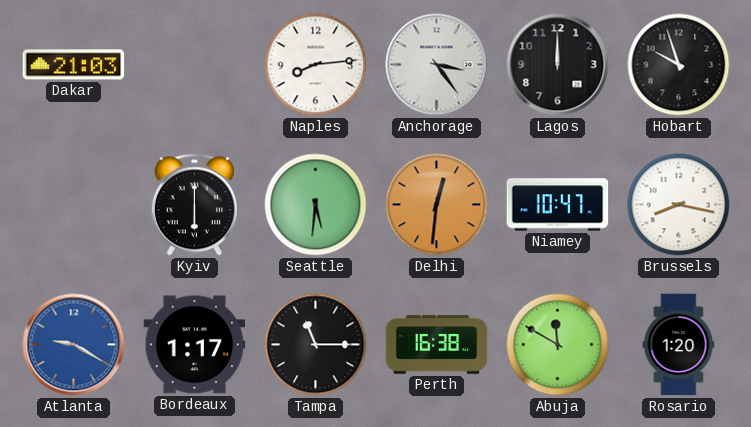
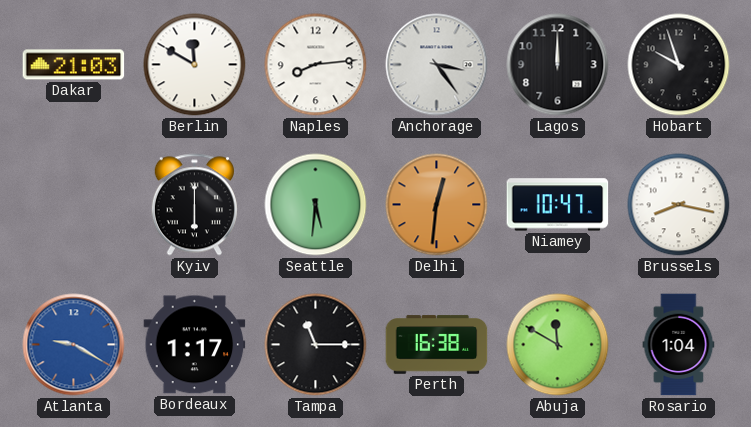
Berlin: none -> 11:50
Rosario: 1:20 -> 1:04
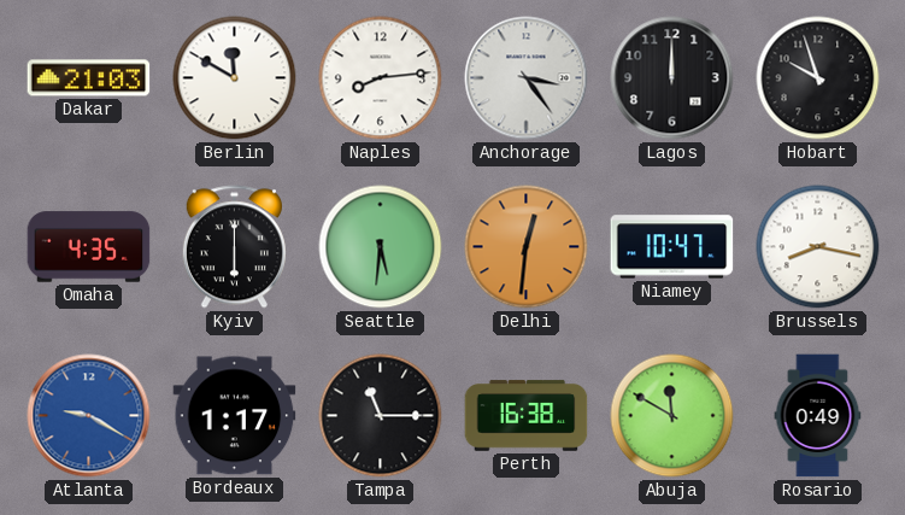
Omaha: none -> 4:35
Rosario: 1:04 -> 0:49
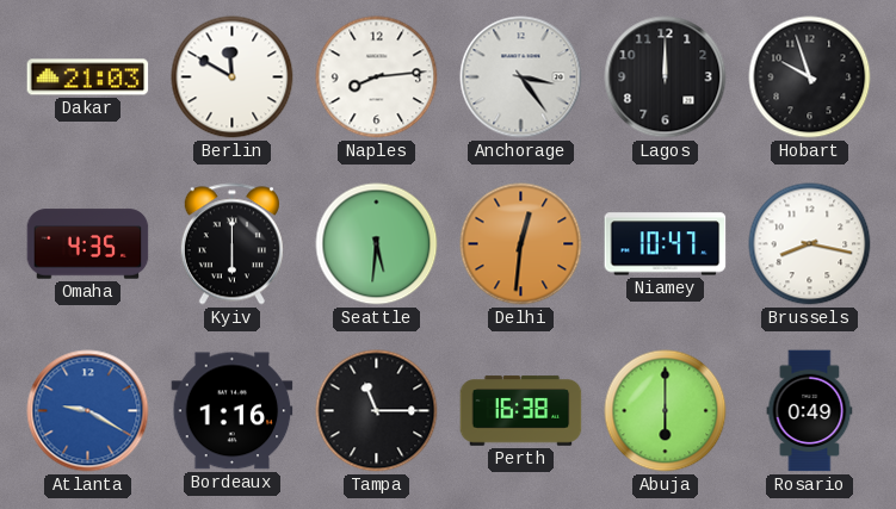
Bordeaux: 1:17 -> 1:16
Abuja: 11:50 -> 6:00
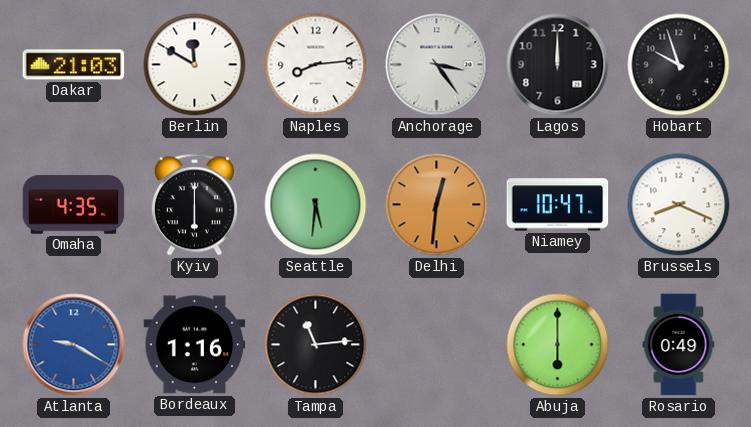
Brussels: 8:17 -> 8:19
Tampa: 11:15 -> 11:14
Perth: 16:38 -> none
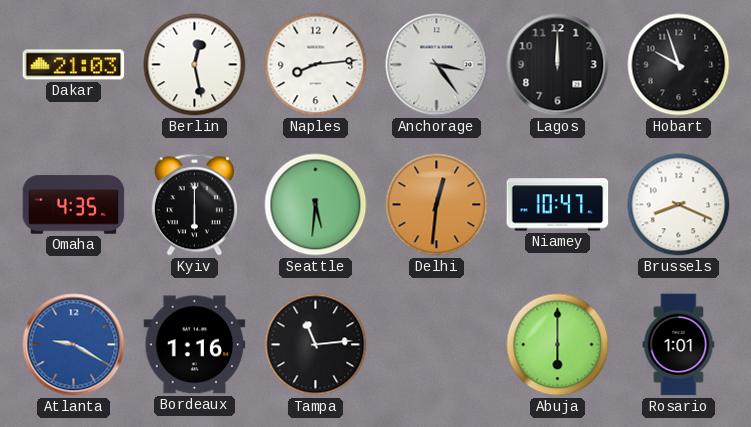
Berlin: 11:50 -> 12:28
Rosario: 0:49 -> 1:01
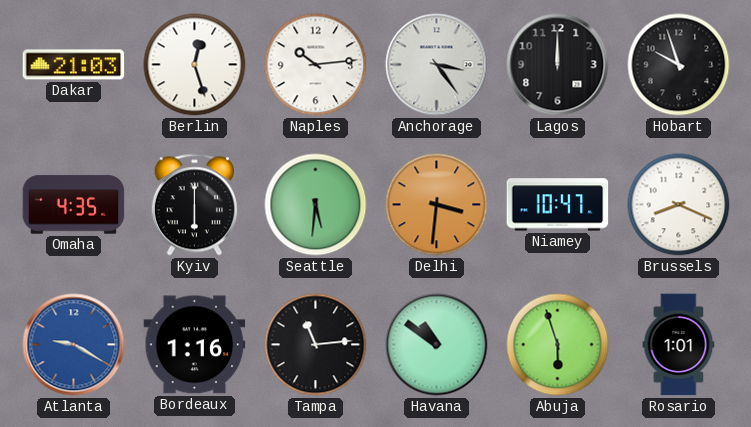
Berlin: 12:28 -> 12:27
Naples: 8:14 -> 10:14
Delhi: 12:31 -> 3:31
Havana: none -> 10:51
Abuja: 6:00 -> 5:57
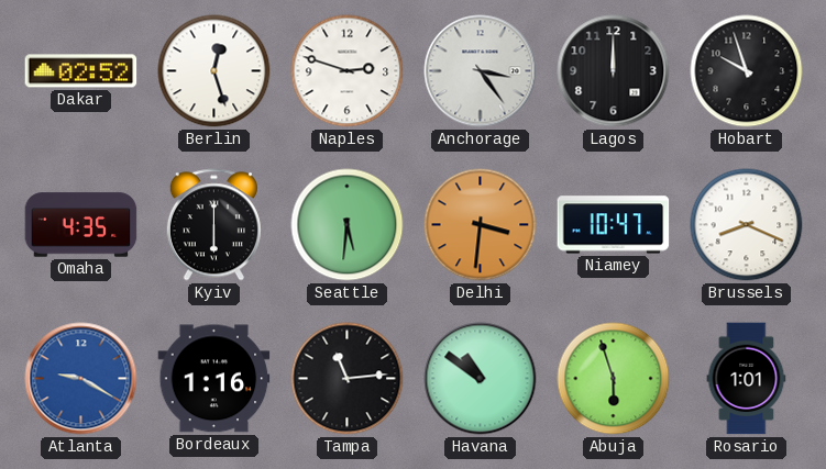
Dakar: 21:03 -> 02:52
Naples: 10:14 -> 2:48
